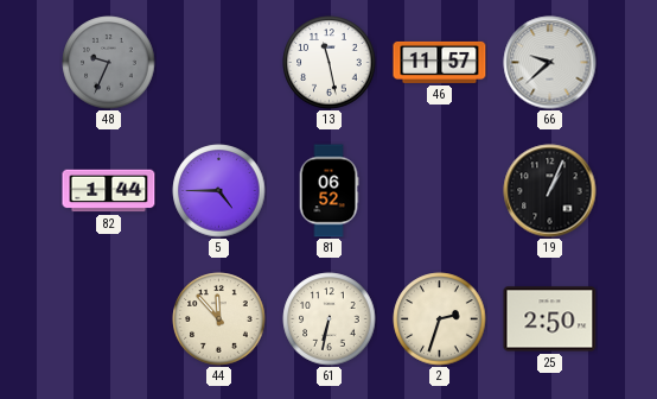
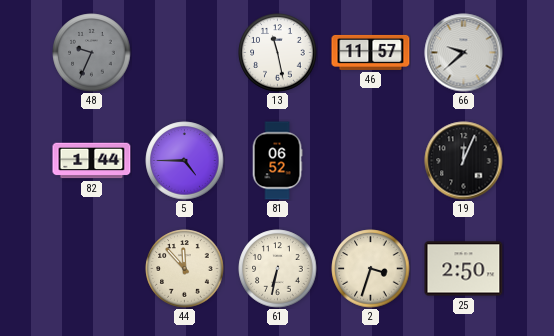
19: 1:04 -> 12:04
2: 2:33 -> 3:33
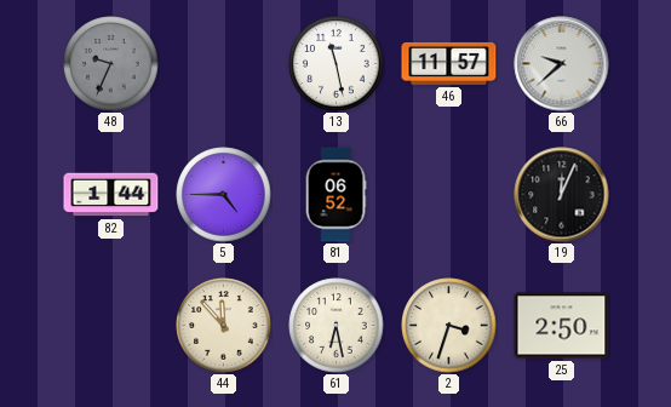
61: 6:32 -> 6:28
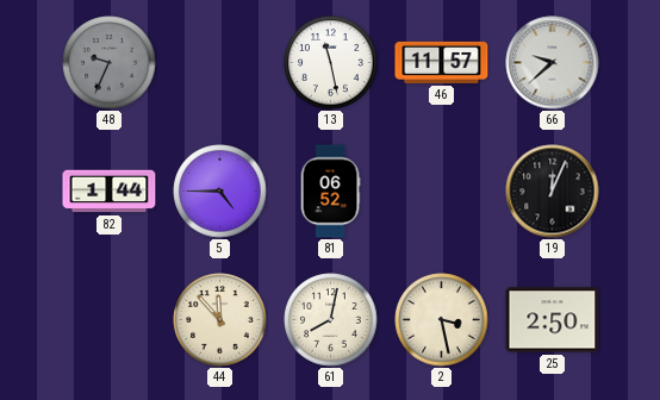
61: 6:28 -> 8:02
2: 3:33 -> 3:28
